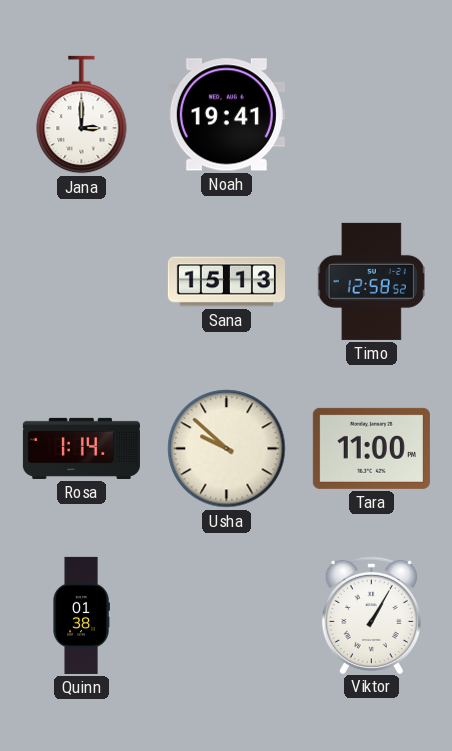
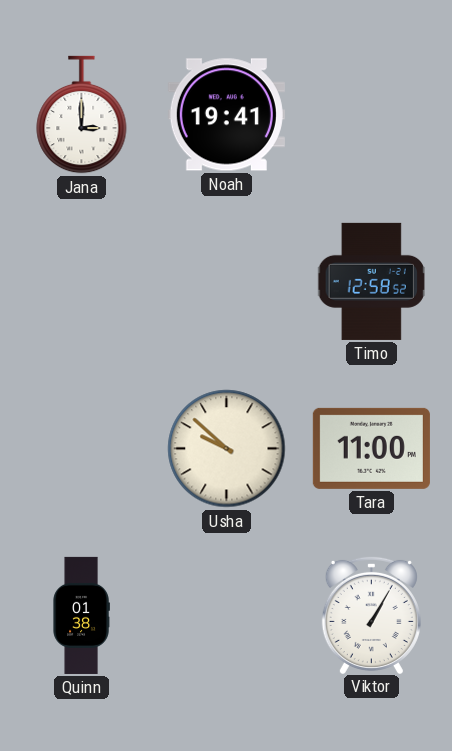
Sana: 15:13 -> none
Rosa: 1:14 -> none
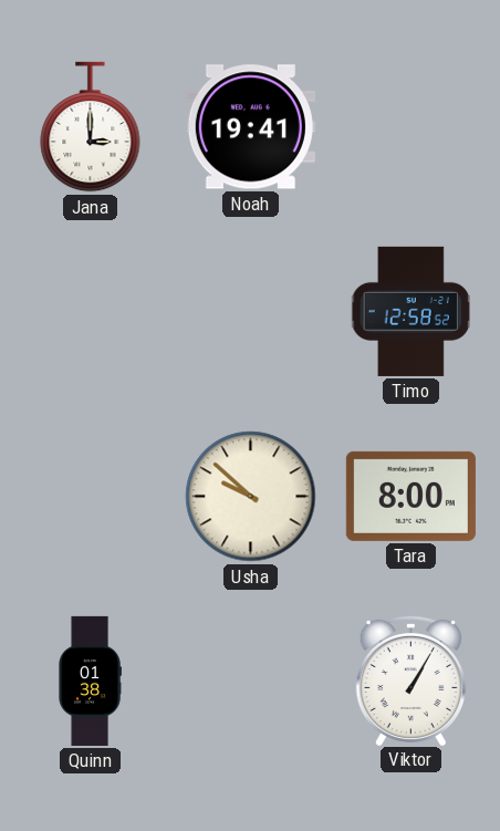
Tara: 11:00 -> 8:00
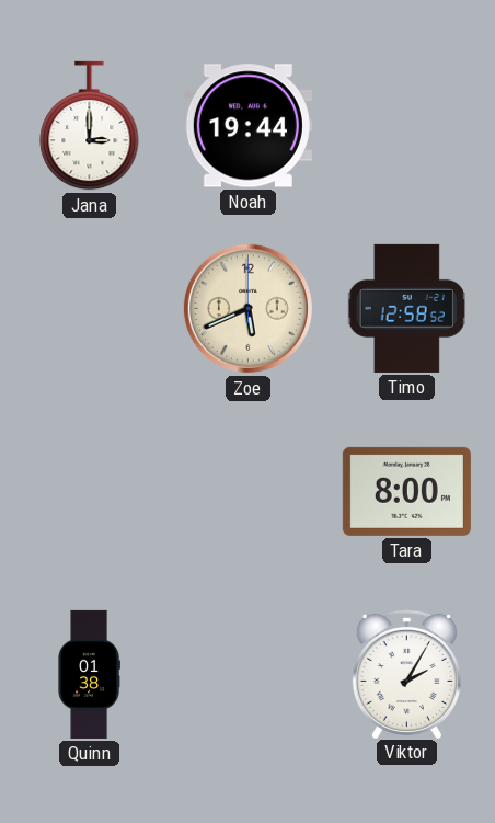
Noah: 19:41 -> 19:44
Zoe: none -> 5:41
Usha: 9:52 -> none
Viktor: 1:05 -> 2:05
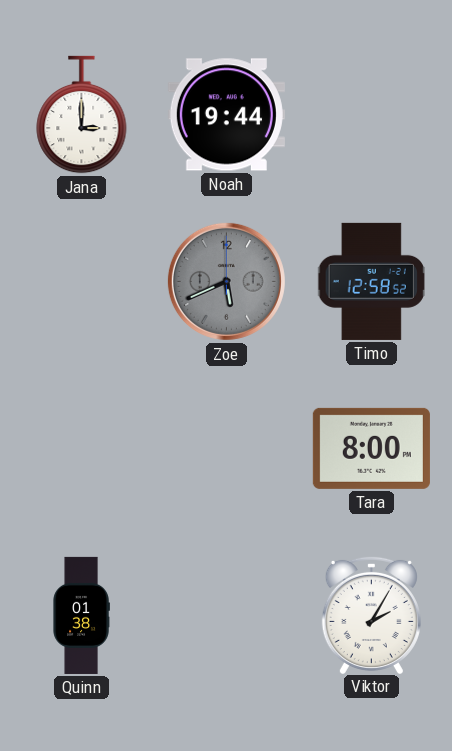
Zoe dial: cream -> grey
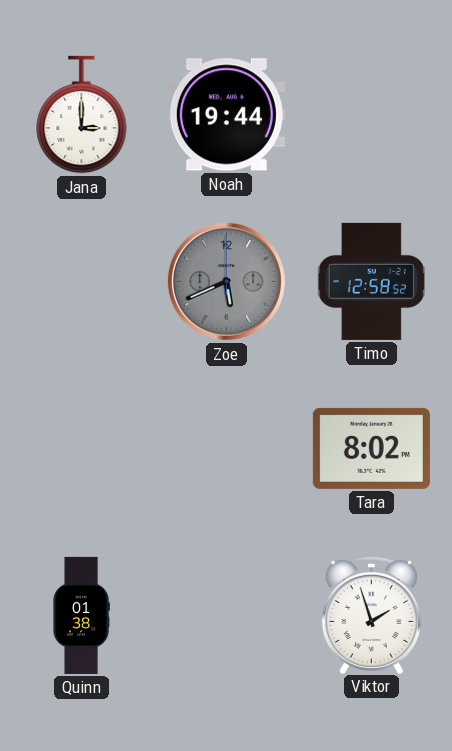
Tara: 8:00 -> 8:02
Viktor: 2:05 -> 1:57
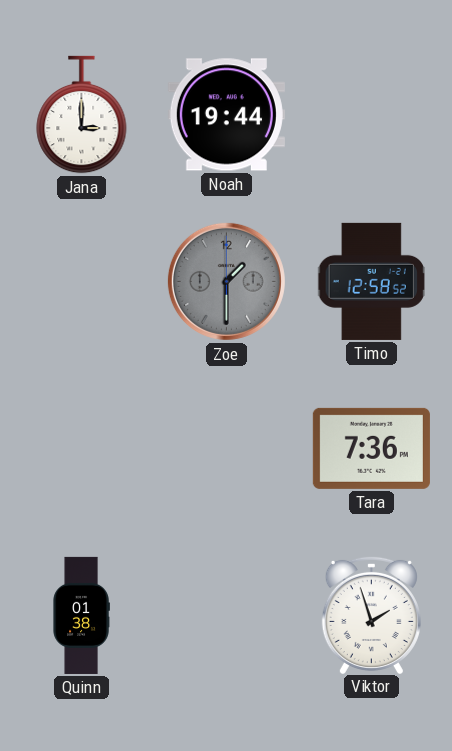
Zoe: 5:41 -> 1:30
Tara: 8:02 -> 7:36
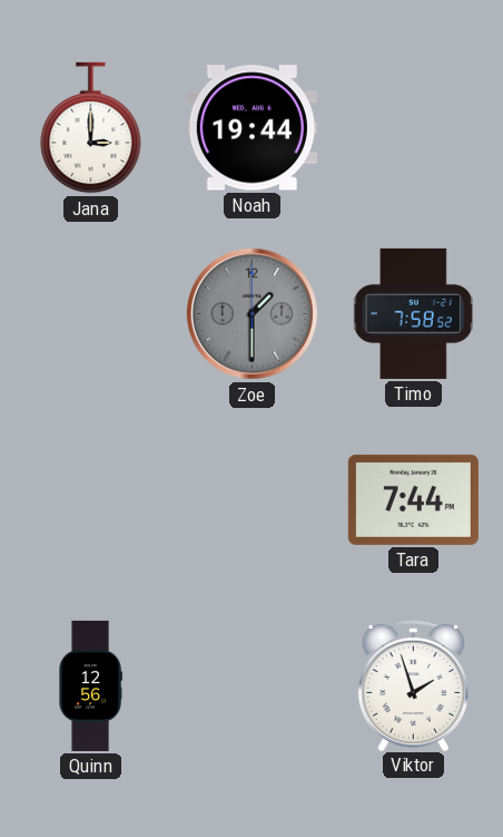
Timo: 12:58 -> 7:58
Tara: 7:36 -> 7:44
Quinn: 01:38 -> 12:56
